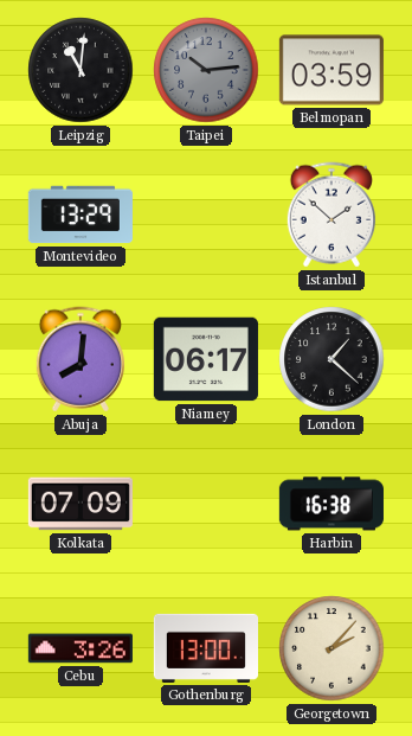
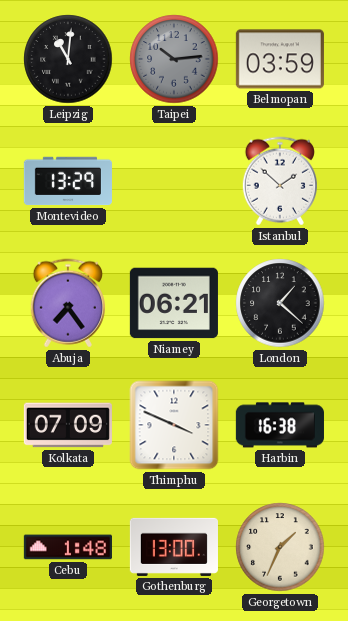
Abuja: 8:01 -> 7:24
Niamey: 06:17 -> 06:21
Thimphu: none -> 3:49
Cebu: 3:26 -> 1:48
Georgetown: 2:07 -> 1:34
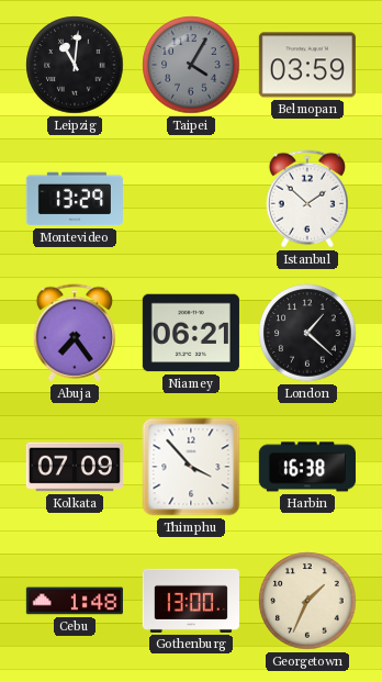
Taipei: 10:14 -> 4:05
Thimphu: 3:49 -> 3:53
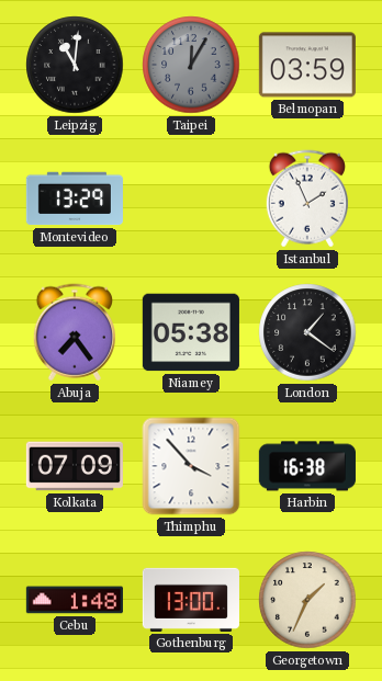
Taipei: 4:05 -> 12:05
Istanbul: 1:52 -> 1:56
Niamey: 06:21 -> 05:38
London: 1:22 -> 1:21
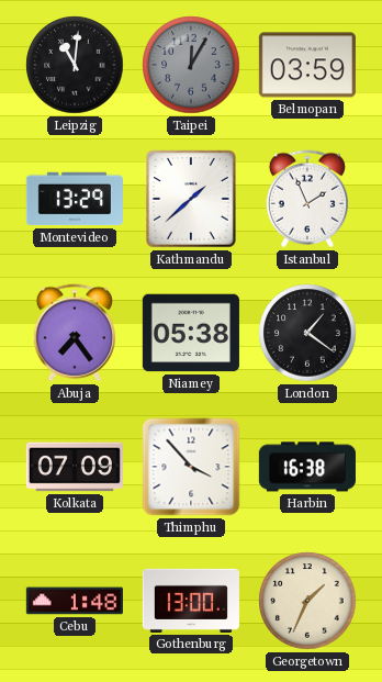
Kathmandu: none -> 1:38
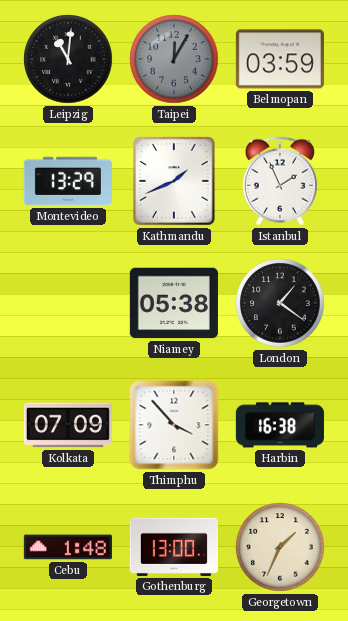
Kathmandu: 1:38 -> 1:41
Abuja: 7:24 -> none
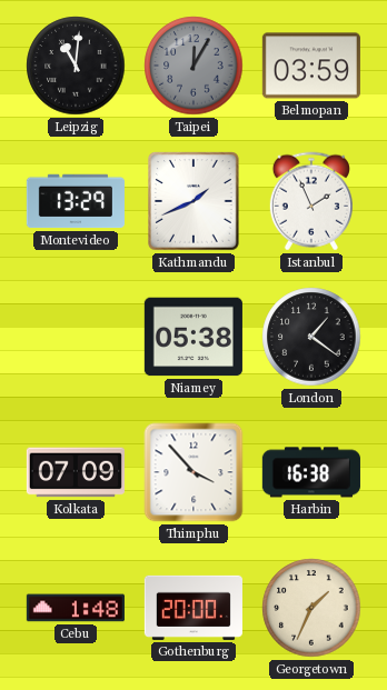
Gothenburg: 13:00 -> 20:00
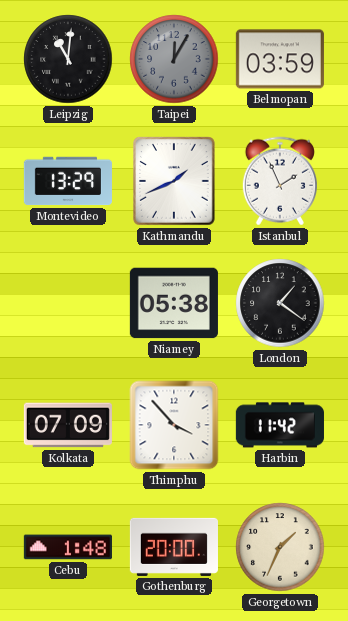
Harbin: 16:38 -> 11:42
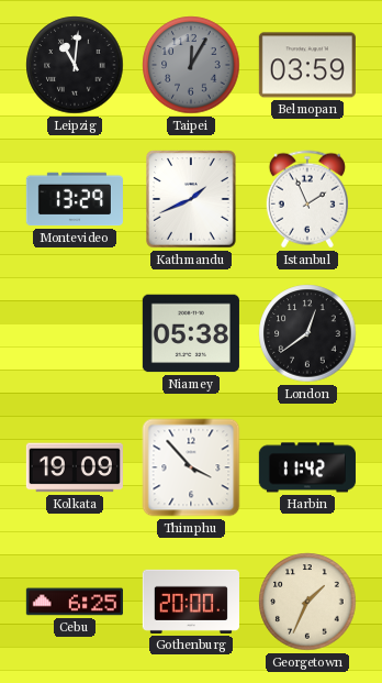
London: 1:21 -> 12:39
Kolkata: 07:09 -> 19:09
Cebu: 1:48 -> 6:25
